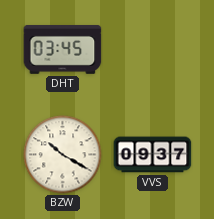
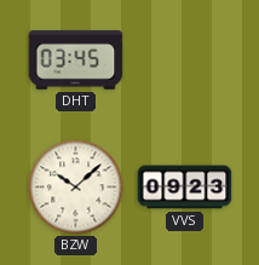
BZW: 10:20 -> 10:08
VVS: 09:37 -> 09:23
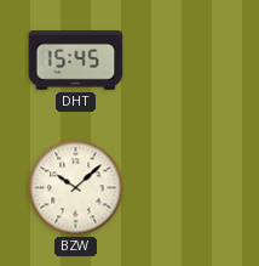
DHT: 03:45 -> 15:45
VVS: 09:23 -> none
